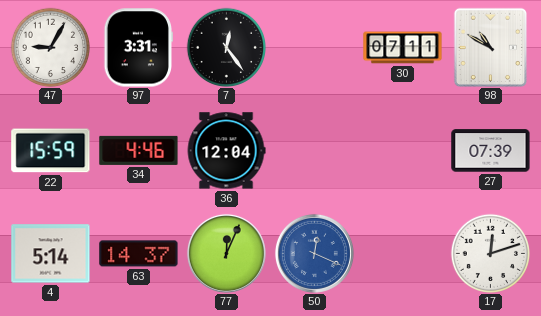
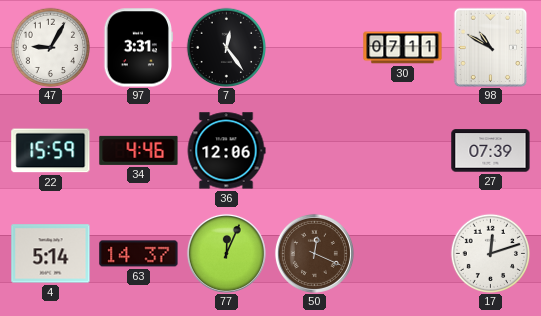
36: 12:04 -> 12:06
50 dial: blue -> brown
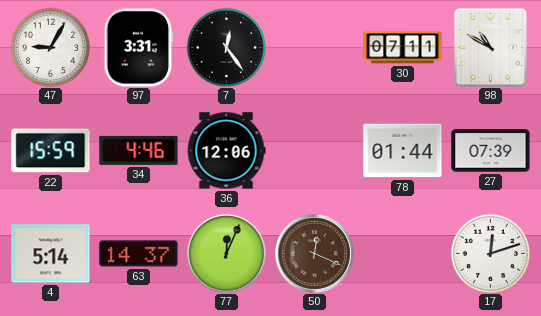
78: none -> 01:44
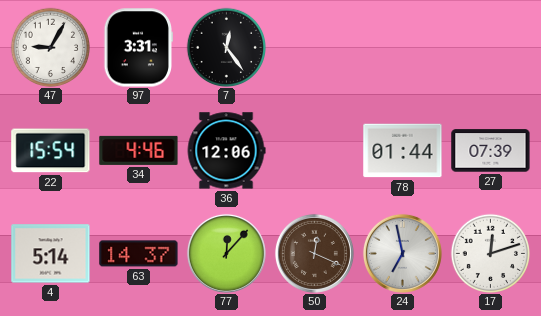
30: 07:11 -> none
98: 10:50 -> none
22: 15:59 -> 15:54
77: 12:04 -> 12:07
24: none -> 6:58
